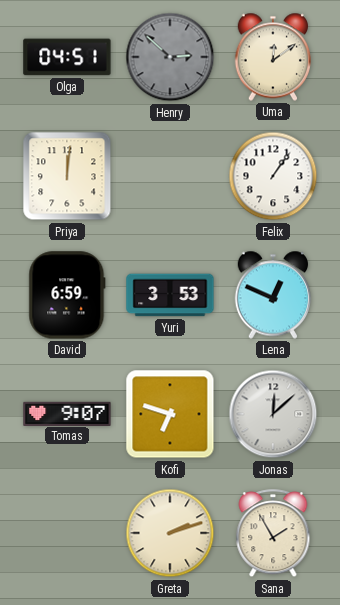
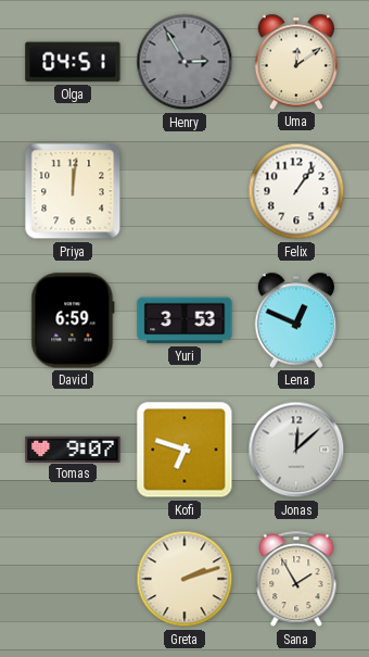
Henry: 2:52 -> 2:55
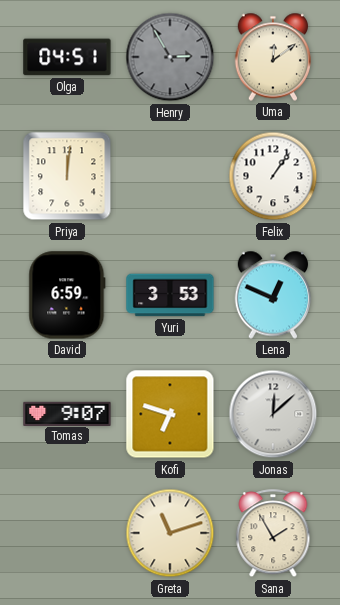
Greta: 2:12 -> 11:12
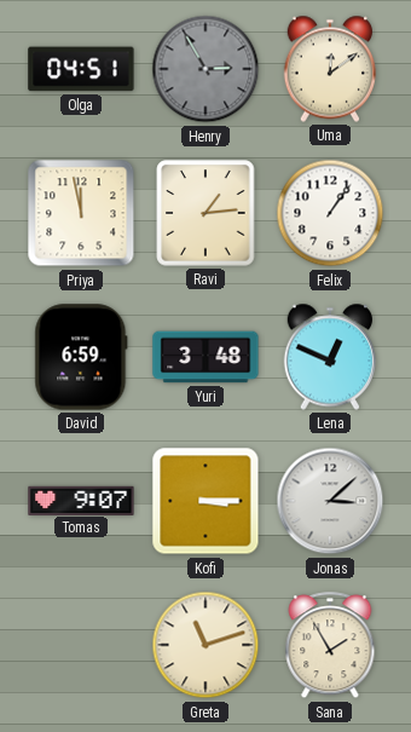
Priya: 12:01 -> 11:58
Ravi: none -> 1:14
Yuri: 3:53 -> 3:48
Kofi: 6:48 -> 3:15
Jonas: 12:08 -> 3:08
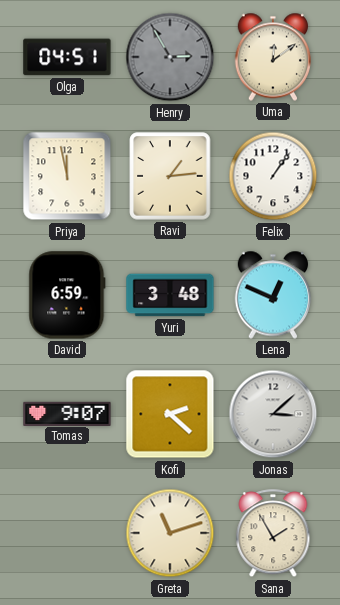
Kofi: 3:15 -> 2:22
